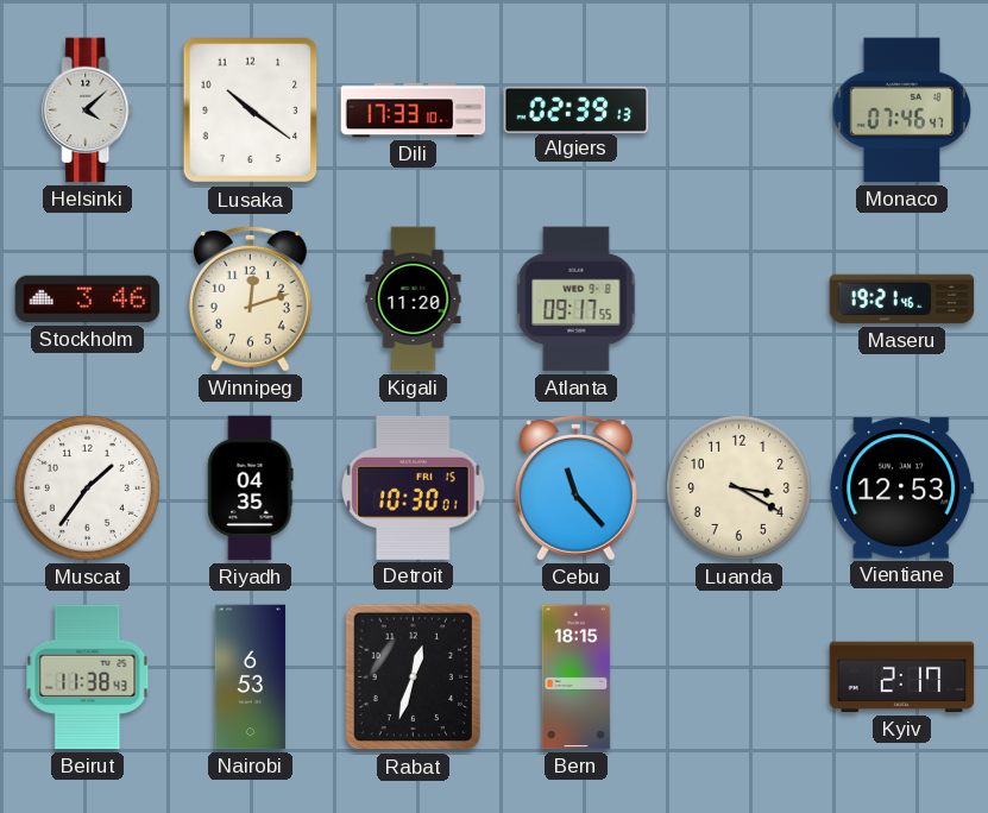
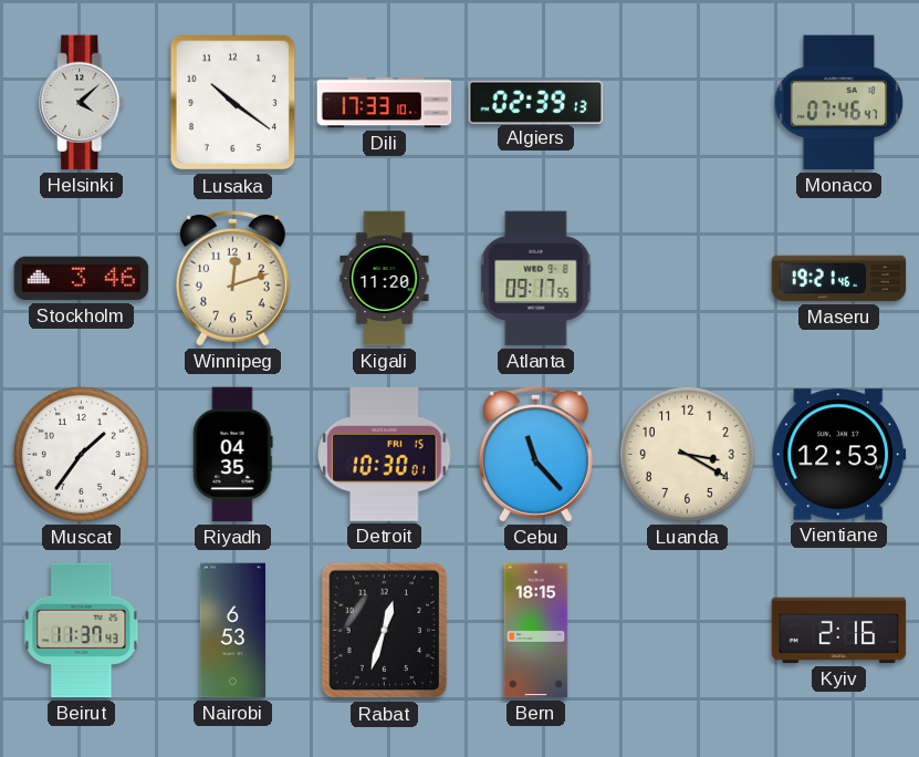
Beirut: 11:38 -> 11:37
Kyiv: 2:17 -> 2:16
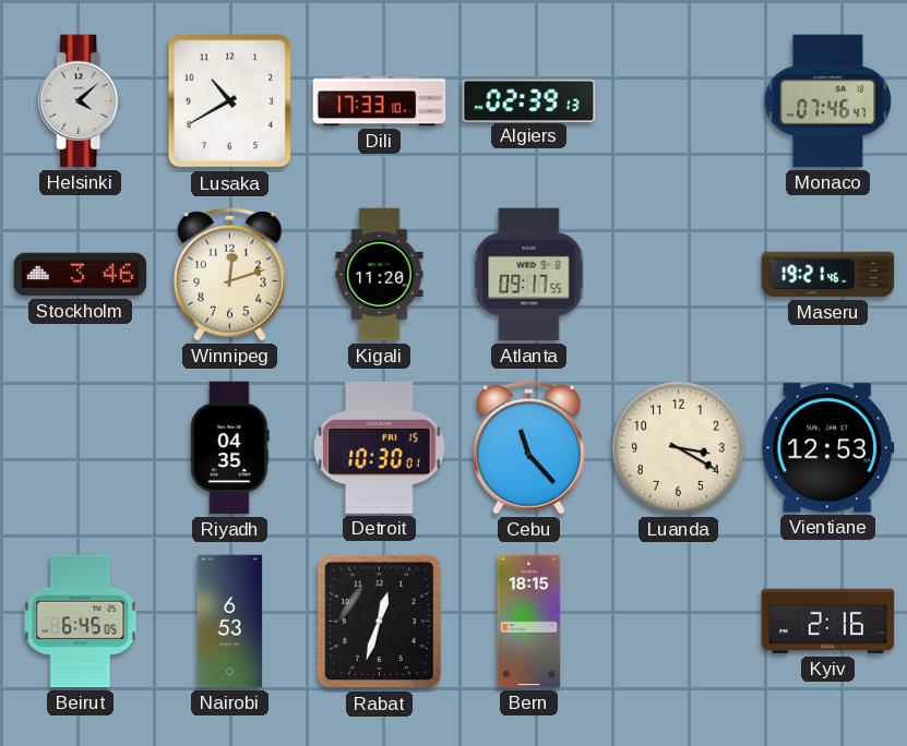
Lusaka: 10:21 -> 10:40
Muscat: 1:36 -> none
Beirut: 11:37 -> 6:45
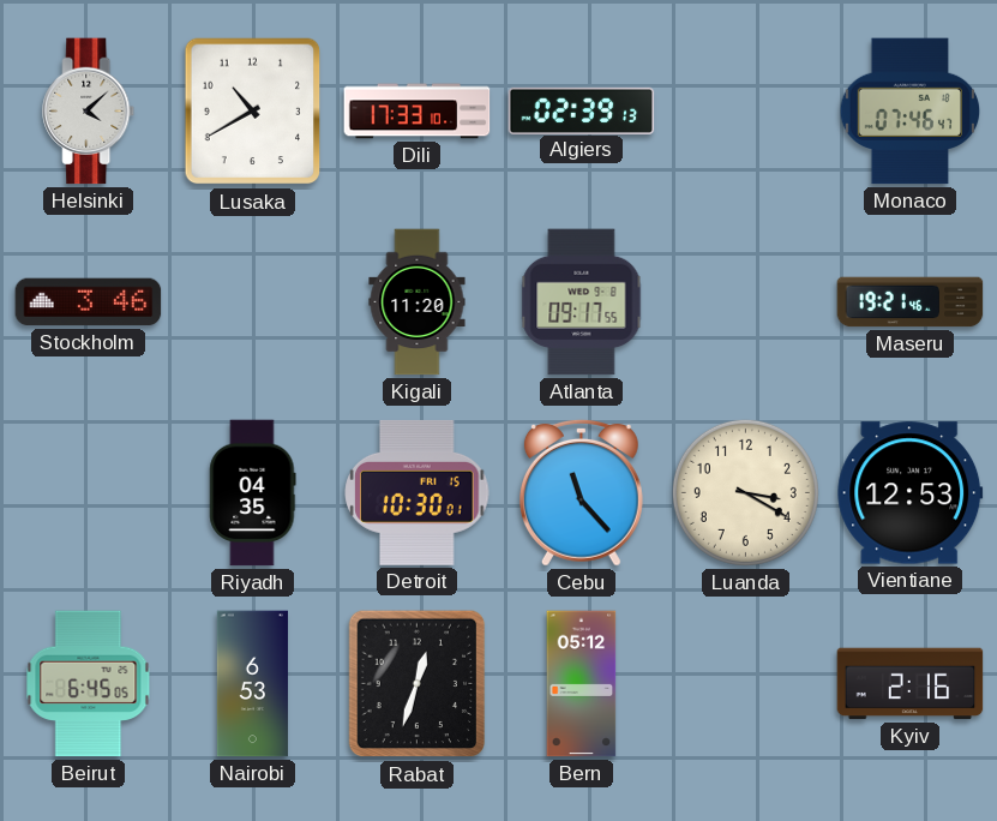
Winnipeg: 12:12 -> none
Bern: 18:15 -> 05:12
